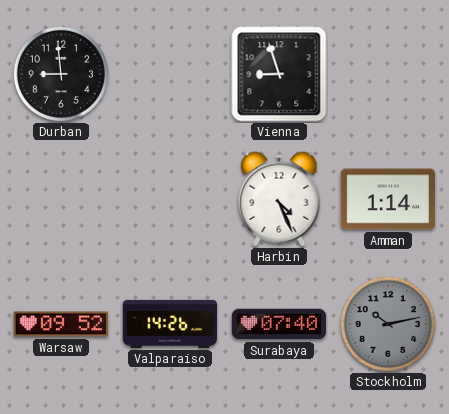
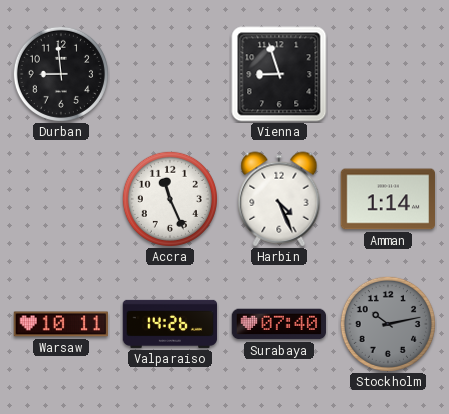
Accra: none -> 11:26
Warsaw: 09:52 -> 10:11
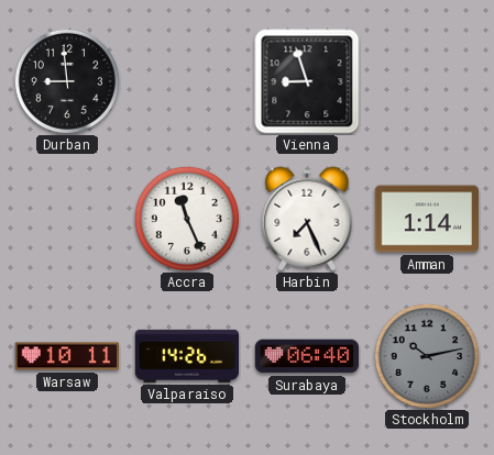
Harbin: 4:26 -> 7:26
Surabaya: 07:40 -> 06:40
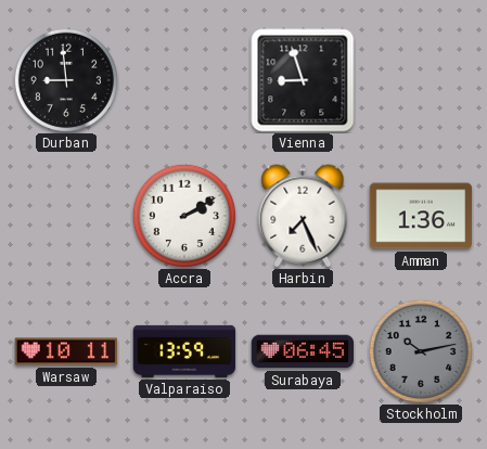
Accra: 11:26 -> 2:10
Amman: 1:14 -> 1:36
Valparaiso: 14:26 -> 13:59
Surabaya: 06:40 -> 06:45
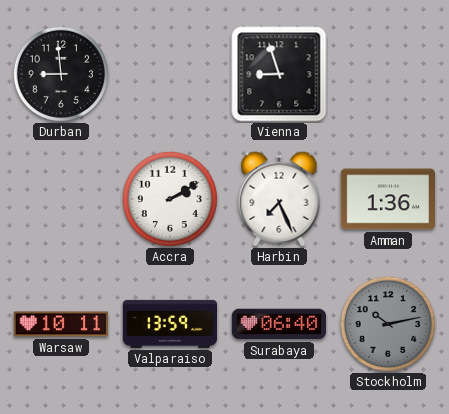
Surabaya: 06:45 -> 06:40
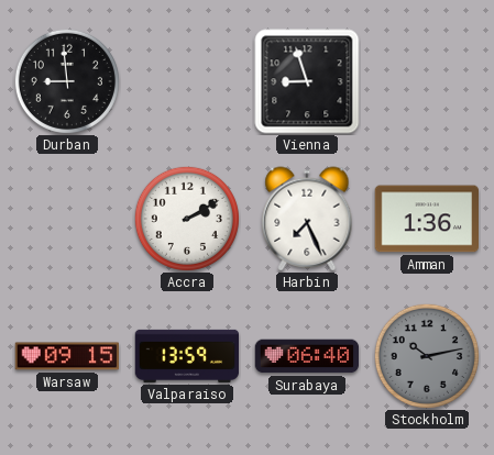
Warsaw: 10:11 -> 09:15
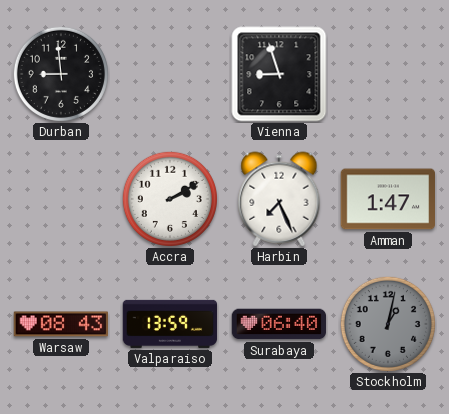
Amman: 1:36 -> 1:47
Warsaw: 09:15 -> 08:43
Stockholm: 10:13 -> 1:02
